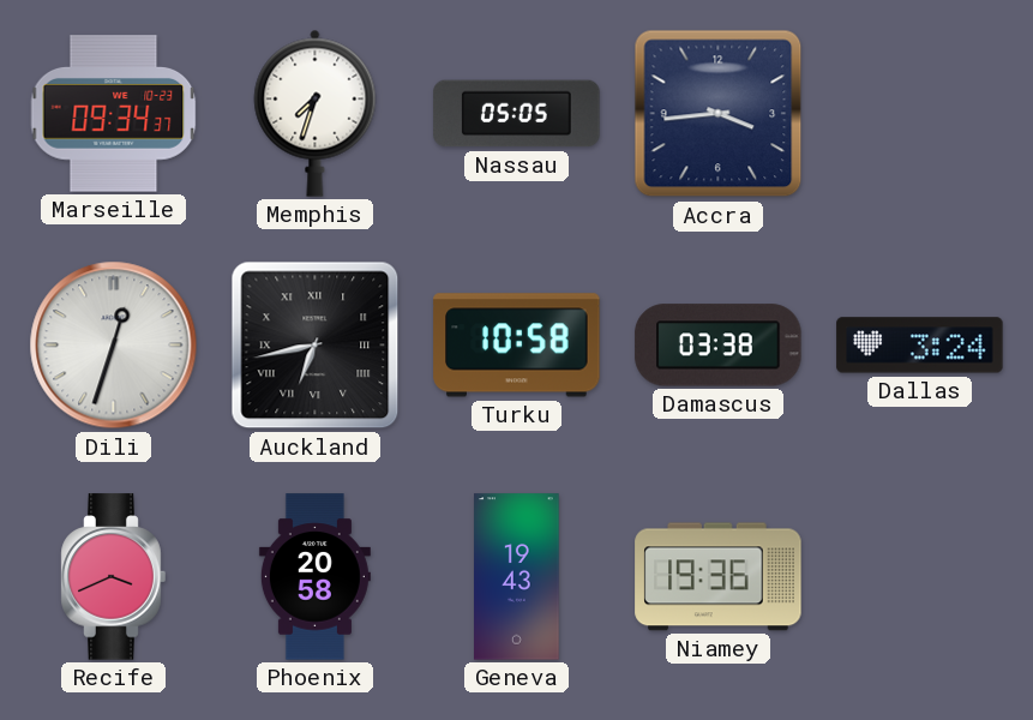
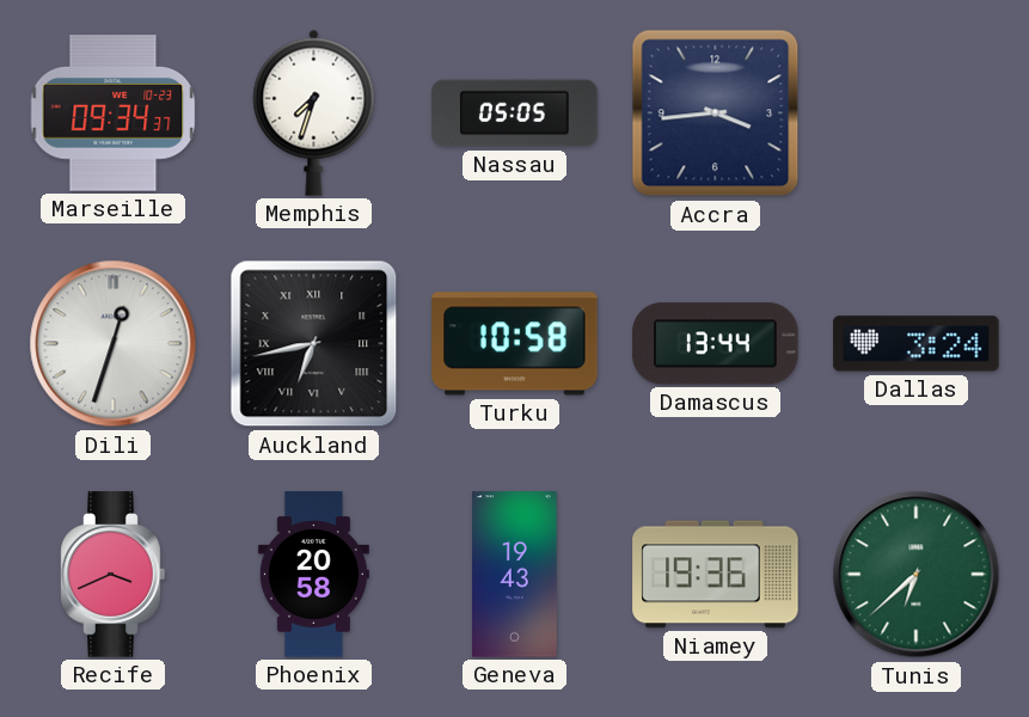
Damascus: 03:38 -> 13:44
Tunis: none -> 6:38
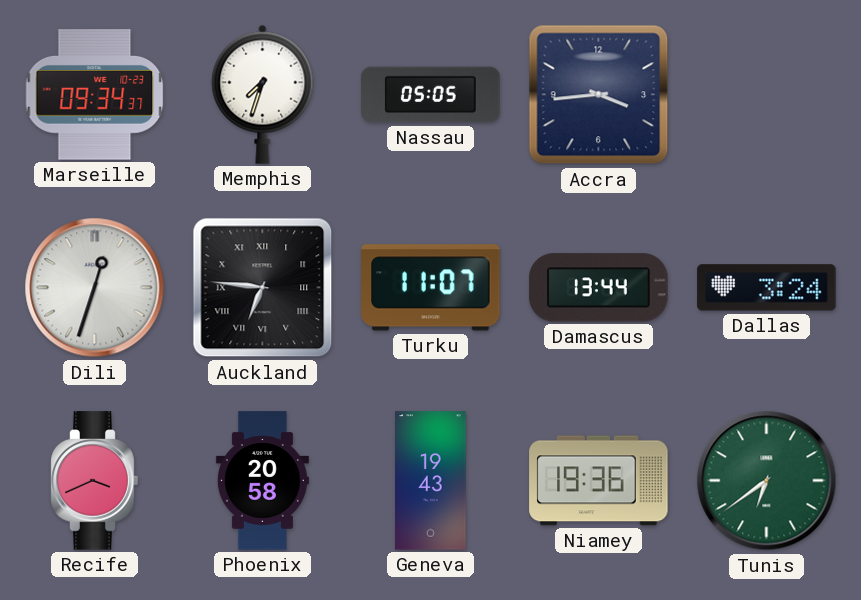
Auckland: 6:43 -> 6:46
Turku: 10:58 -> 11:07
Tunis: 6:38 -> 6:39
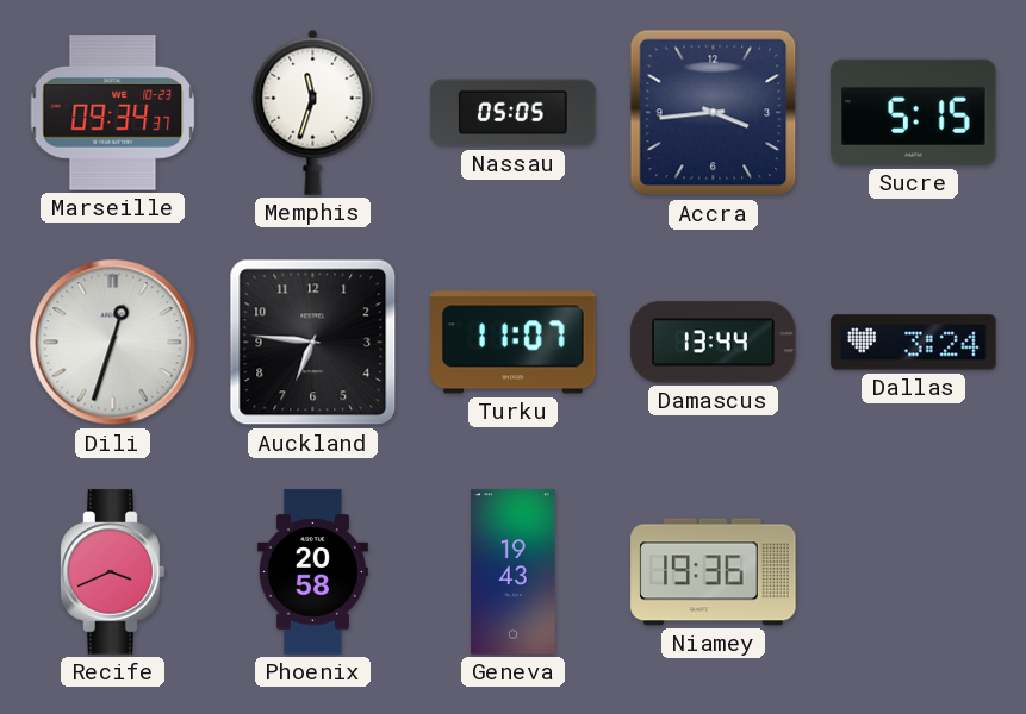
Memphis: 7:33 -> 11:33
Sucre: none -> 5:15
Auckland numerals: Roman -> Arabic
Tunis: 6:39 -> none
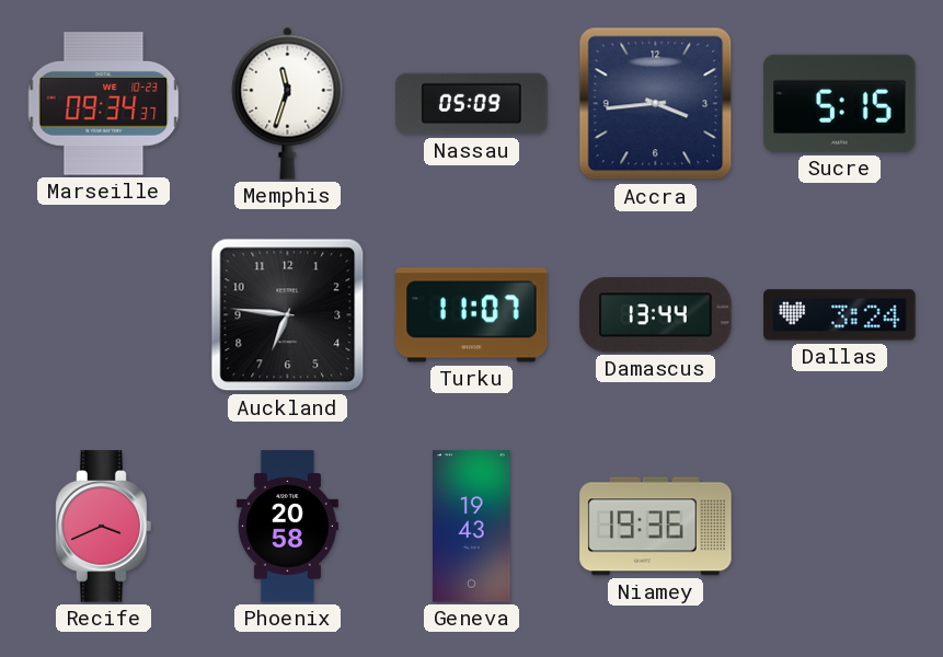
Nassau: 05:05 -> 05:09
Dili: 12:33 -> none
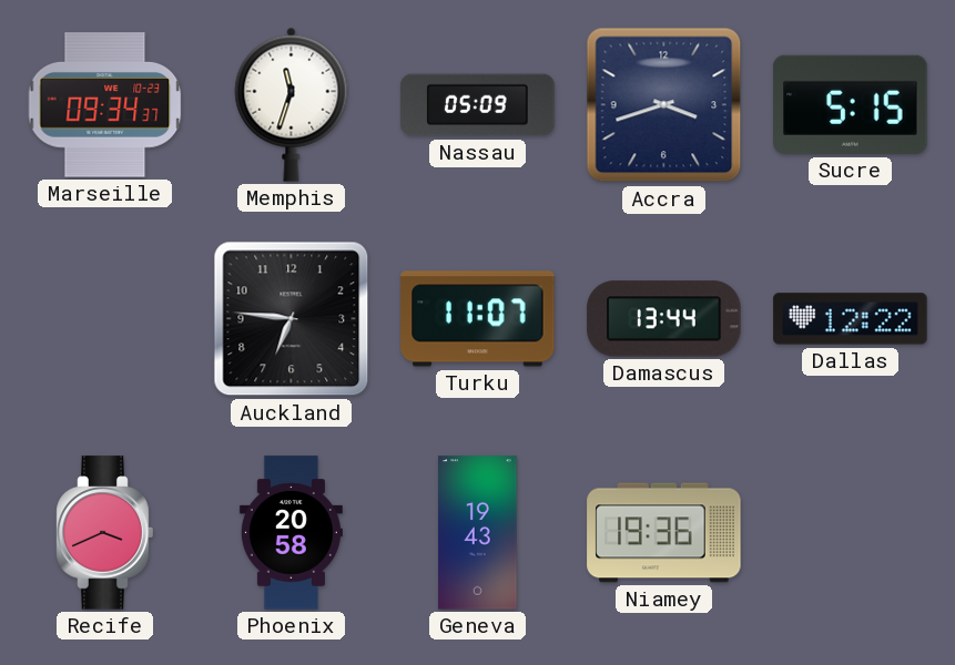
Accra: 3:44 -> 3:42
Dallas: 3:24 -> 12:22
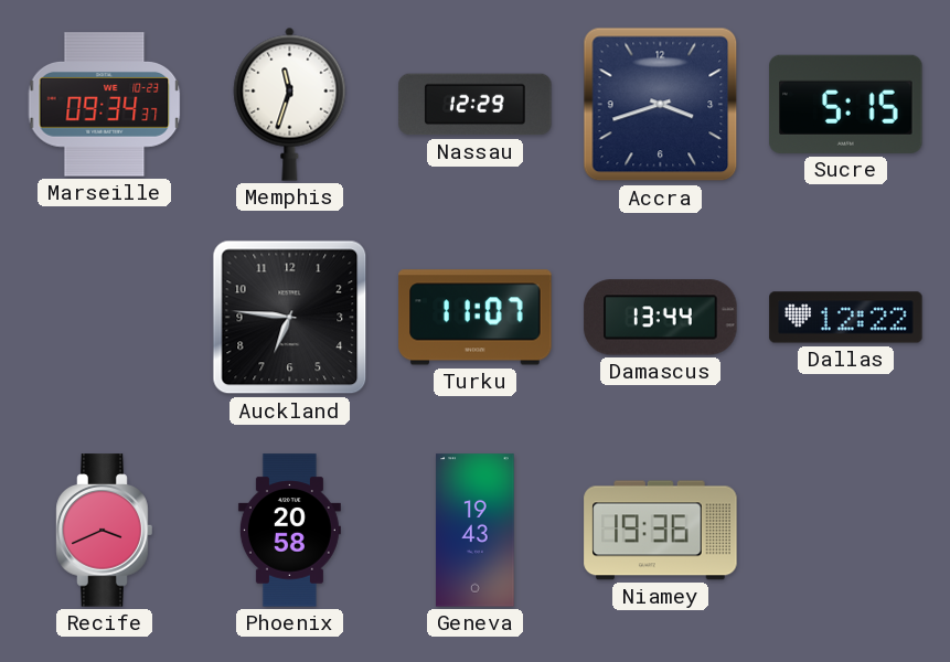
Nassau: 05:09 -> 12:29
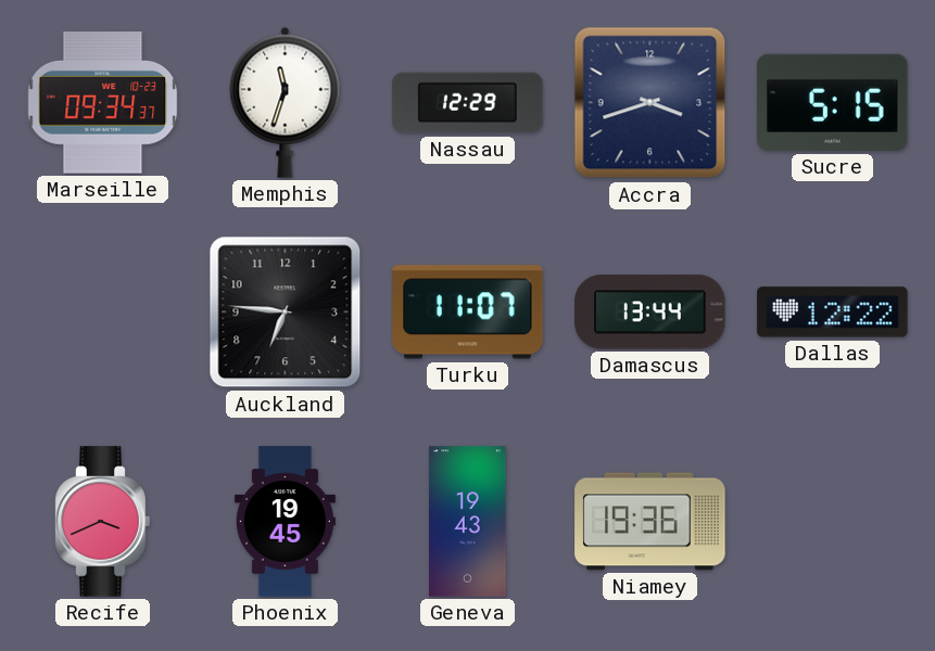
Phoenix: 20:58 -> 19:45
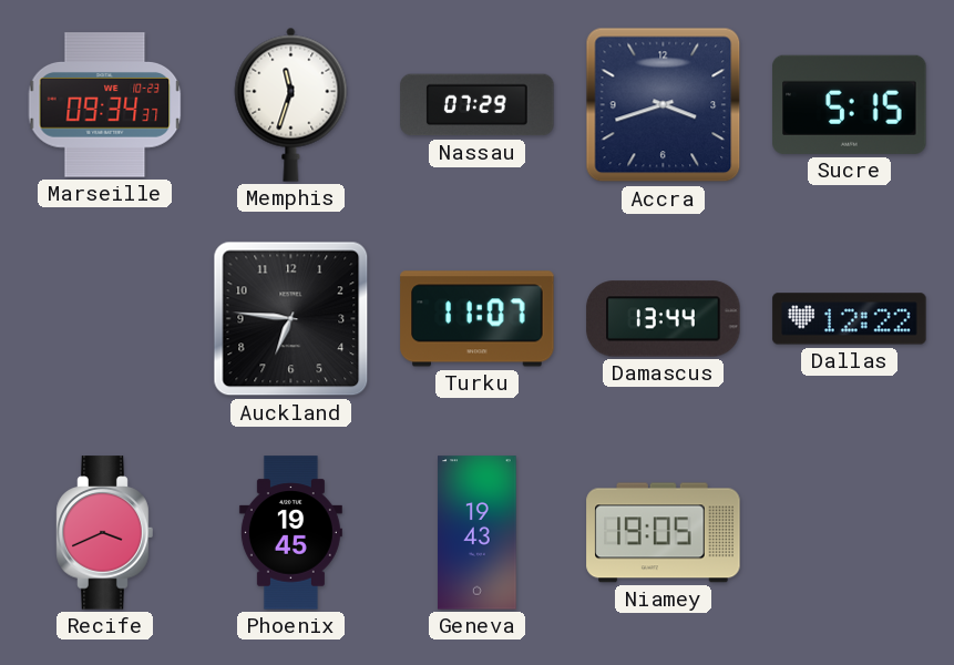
Nassau: 12:29 -> 07:29
Niamey: 19:36 -> 19:05
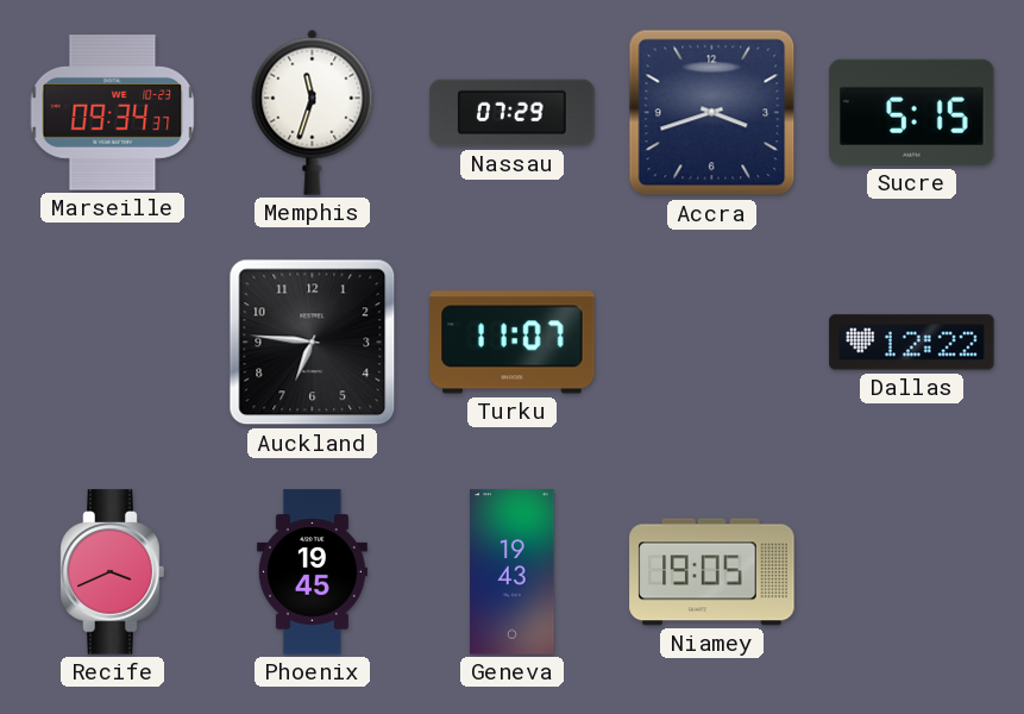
Damascus: 13:44 -> none
